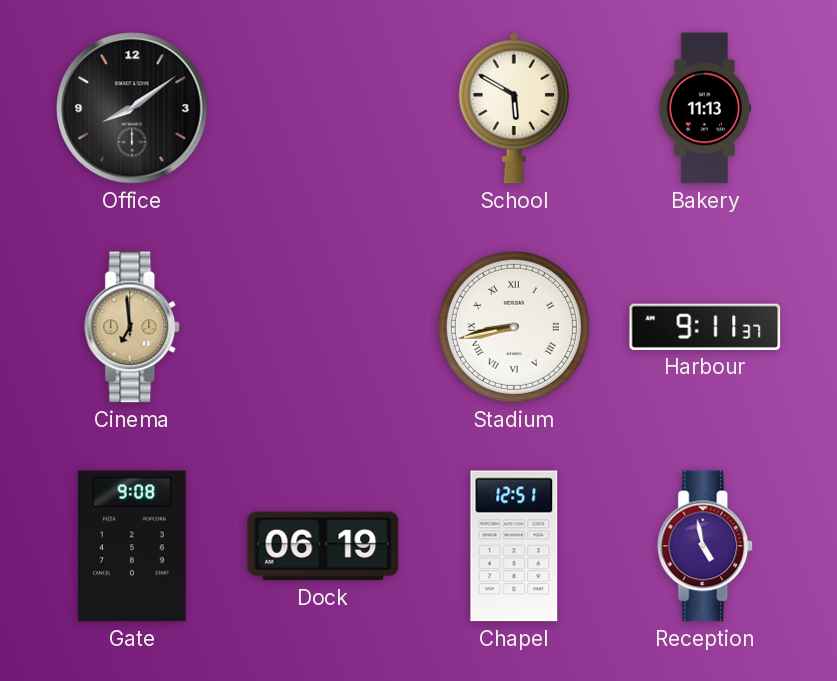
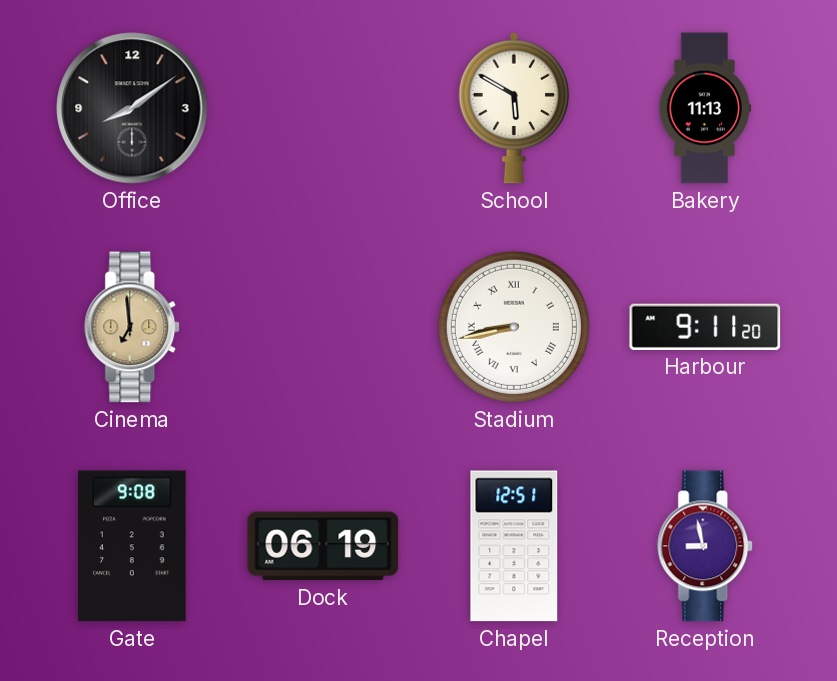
Harbour: 9:11:37 -> 9:11:20
Reception: 4:58 -> 8:58
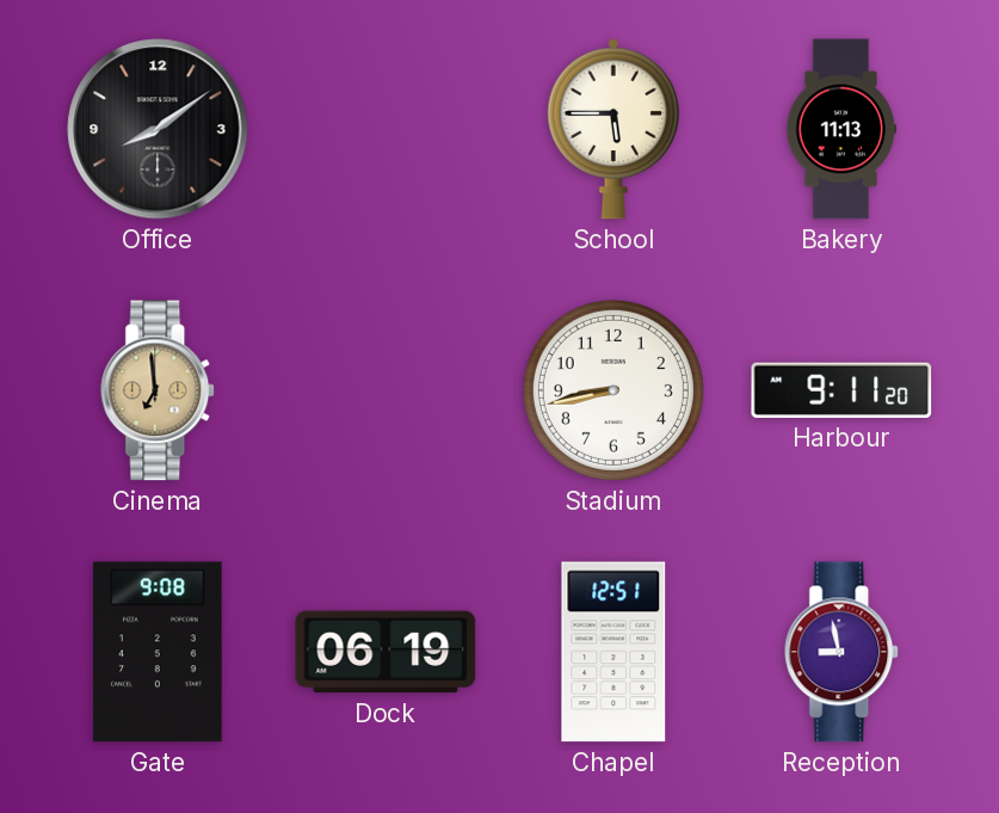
School: 5:50 -> 5:45
Stadium numerals: Roman -> Arabic
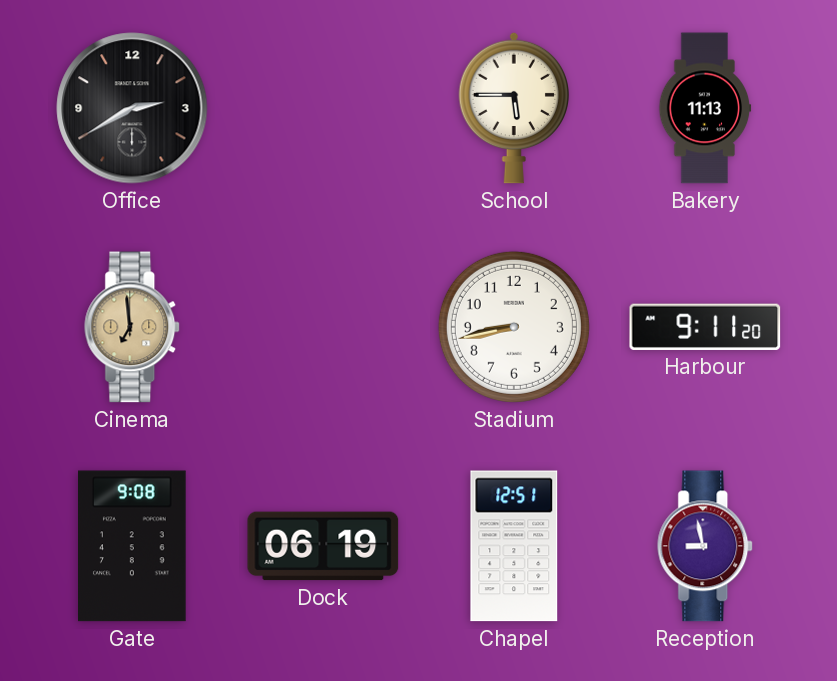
Office: 8:09 -> 2:40
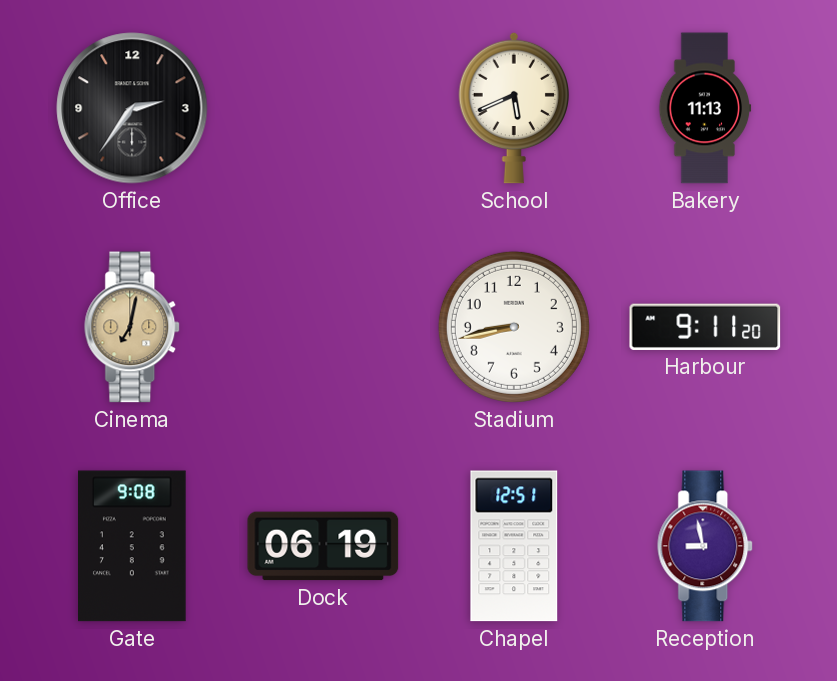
Office: 2:40 -> 2:36
School: 5:45 -> 5:41
Cinema: 6:59 -> 7:02
